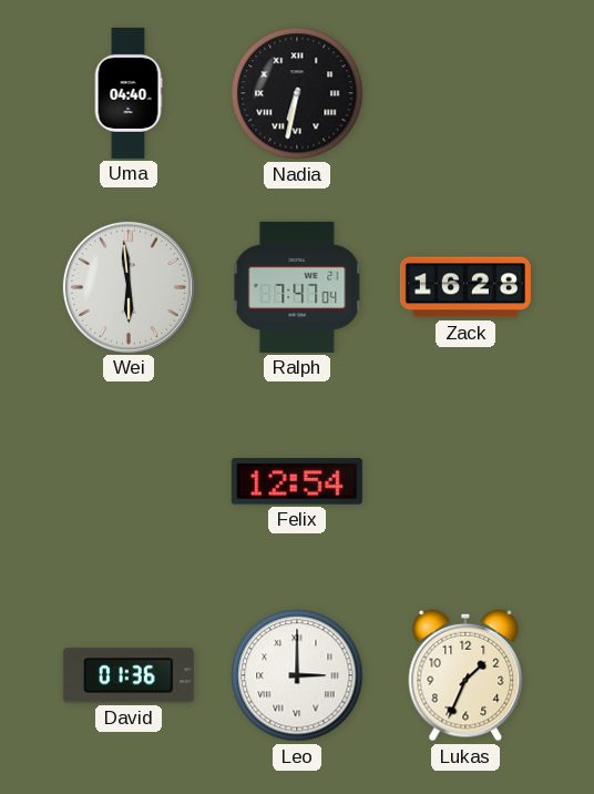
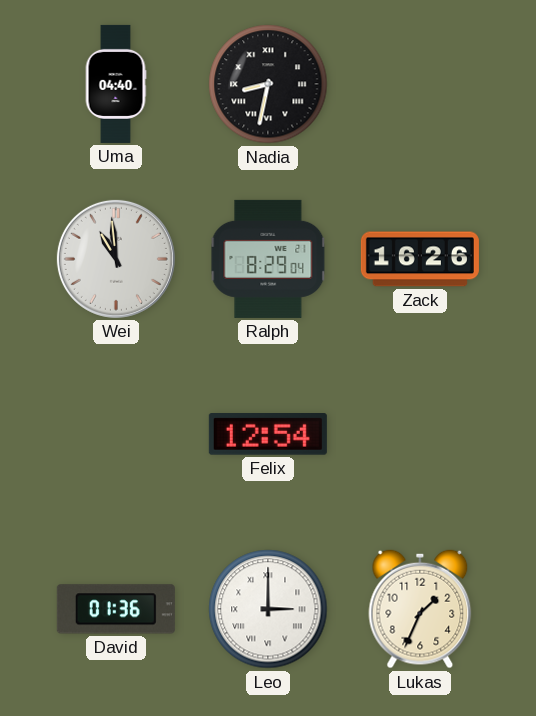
Nadia: 6:32 -> 8:32
Wei: 5:59 -> 10:59
Ralph: 7:47 -> 8:29
Zack: 16:28 -> 16:26
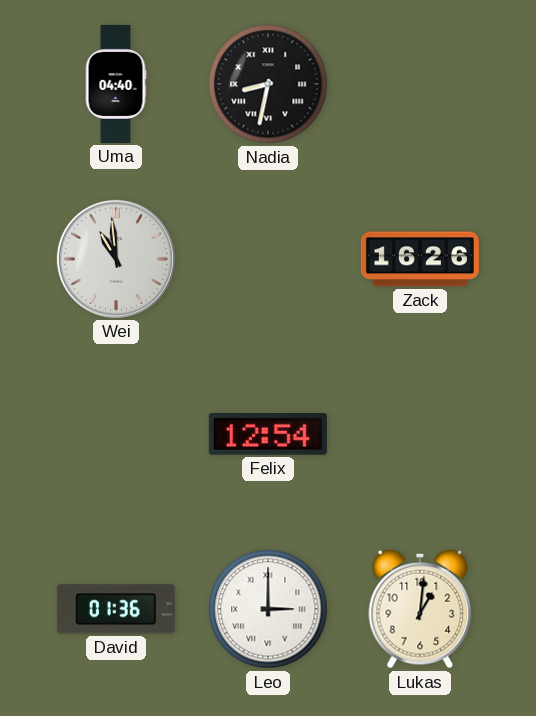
Ralph: 8:29 -> none
Lukas: 1:34 -> 1:01
